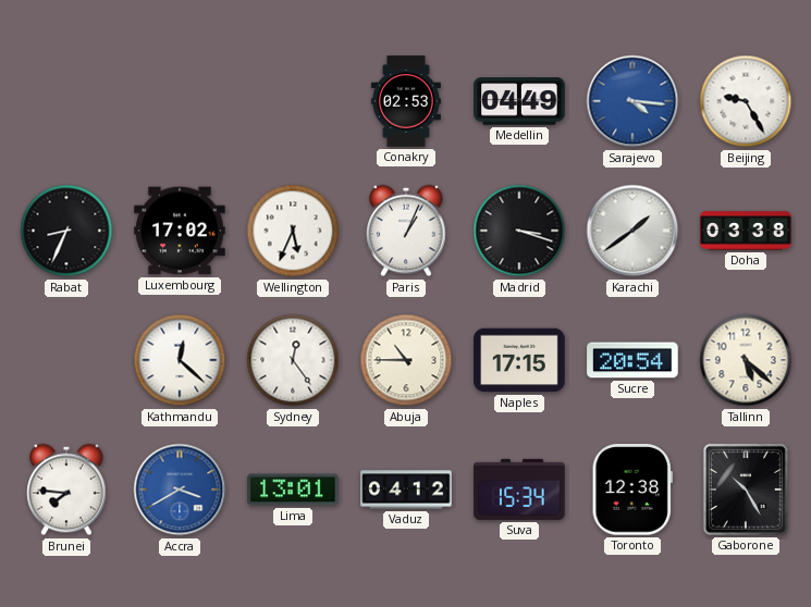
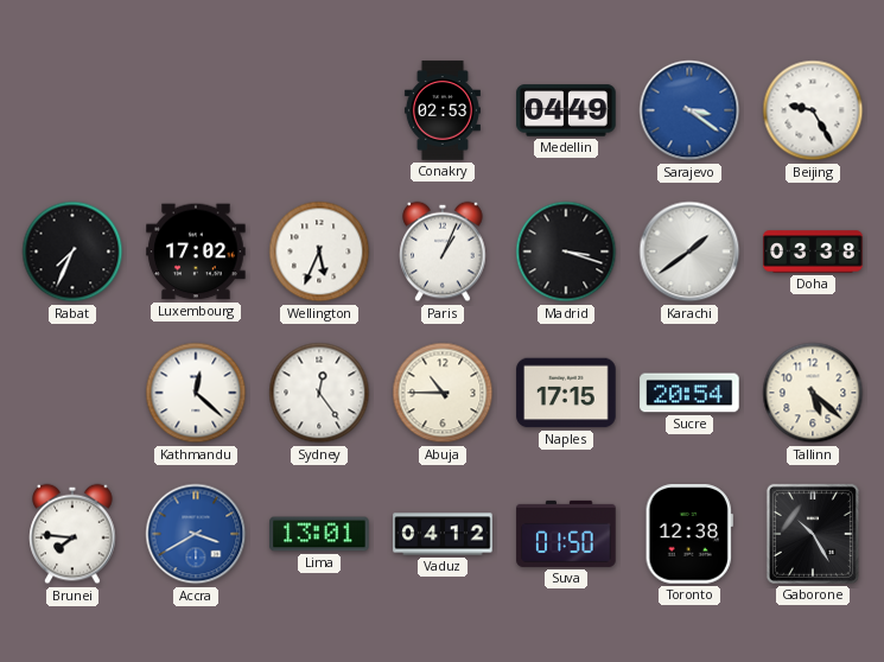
Sarajevo: 4:16 -> 3:21
Rabat: 8:34 -> 7:34
Suva: 15:34 -> 01:50
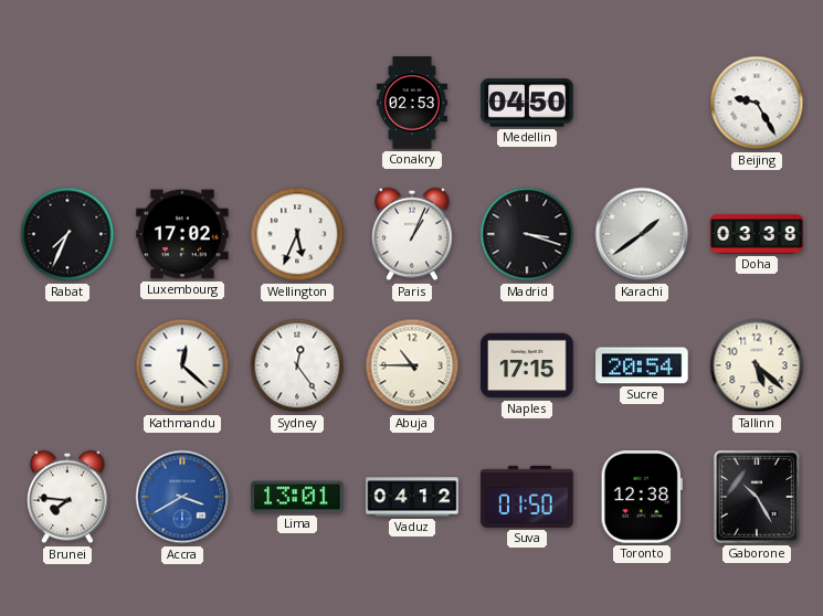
Medellin: 04:49 -> 04:50
Sarajevo: 3:21 -> none
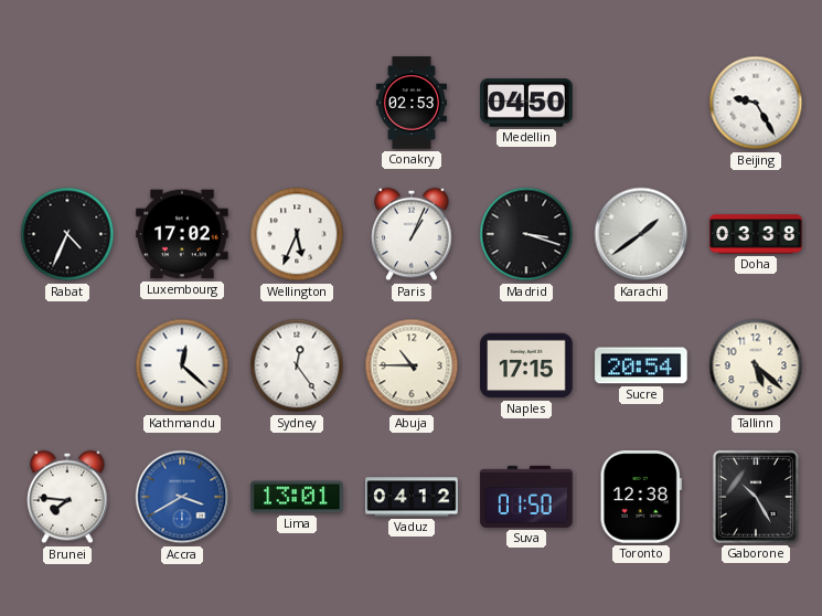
Rabat: 7:34 -> 4:34
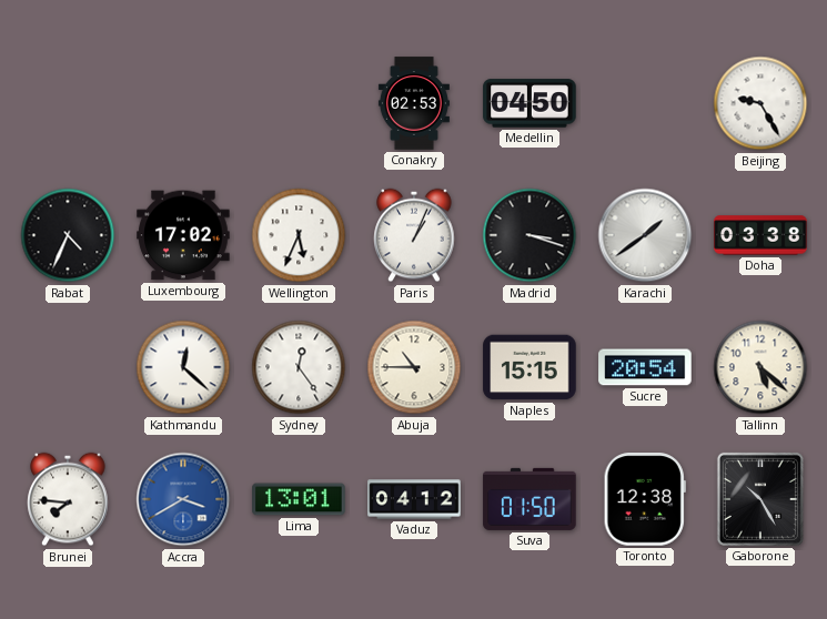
Naples: 17:15 -> 15:15
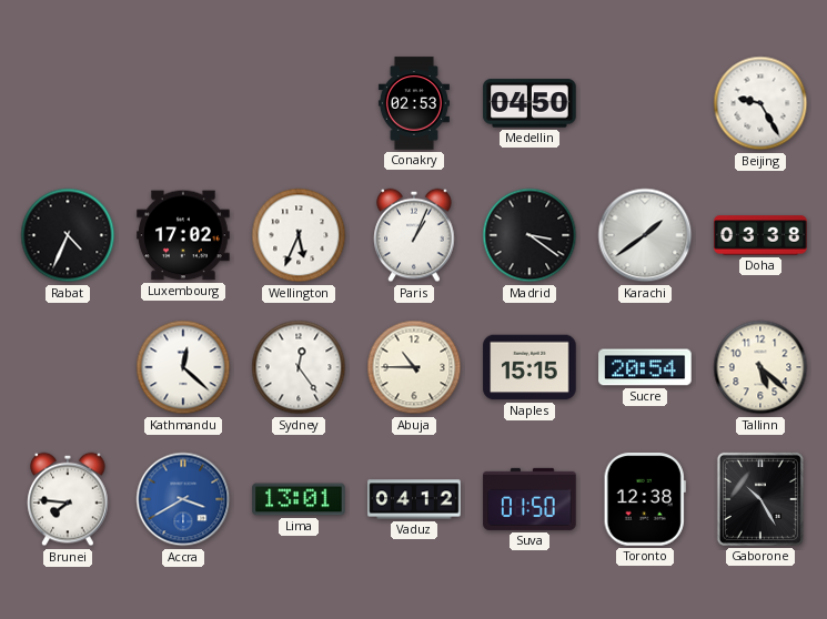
Madrid: 3:18 -> 3:21
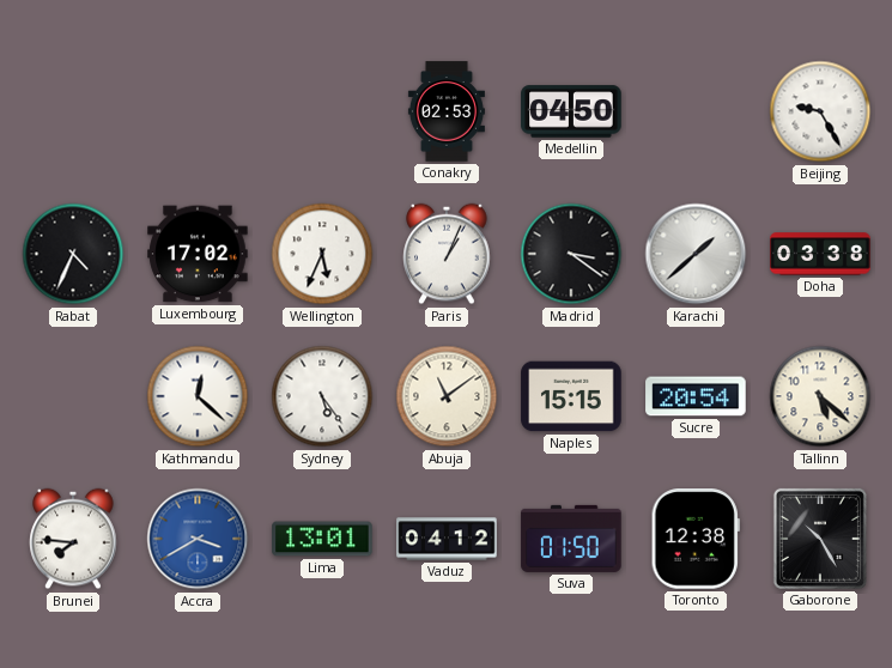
Karachi: 1:39 -> 1:38
Sydney: 12:24 -> 5:24
Abuja: 10:45 -> 11:09
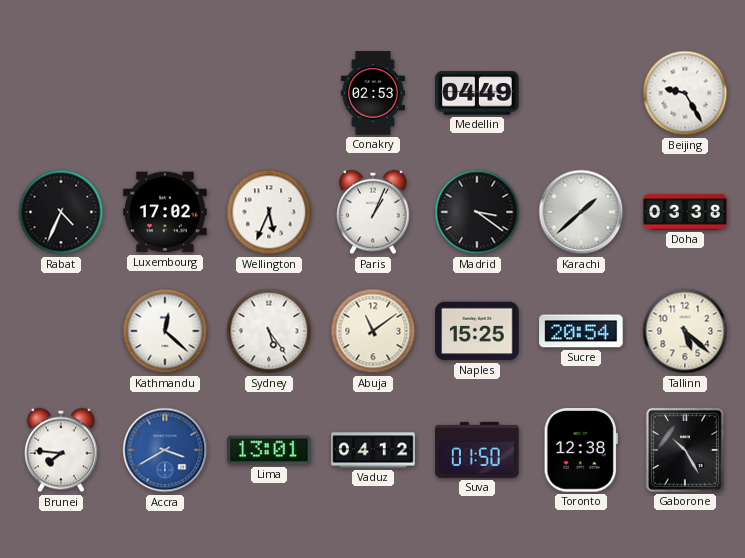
Medellin: 04:50 -> 04:49
Naples: 15:15 -> 15:25
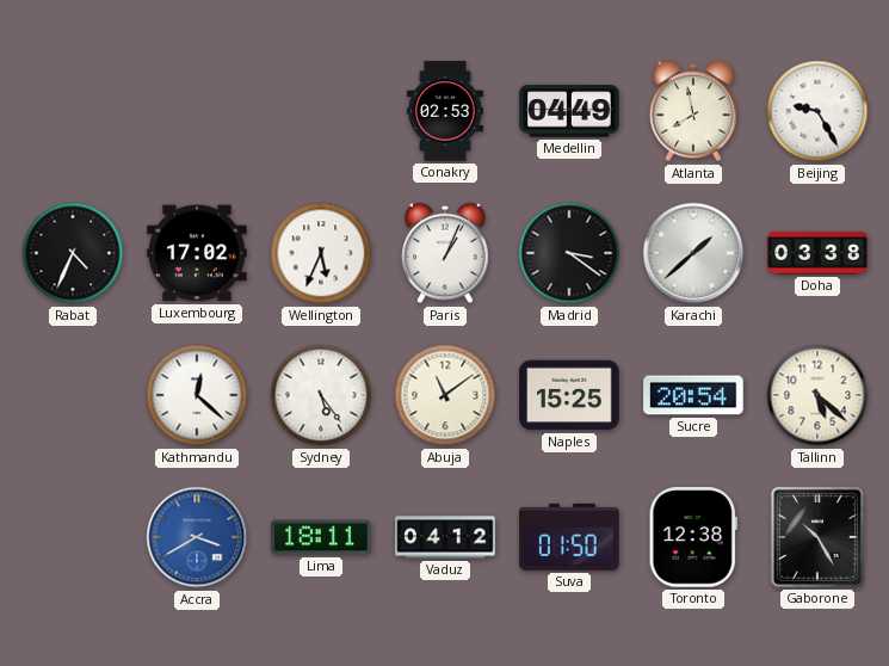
Atlanta: none -> 7:58
Brunei: 7:46 -> none
Lima: 13:01 -> 18:11
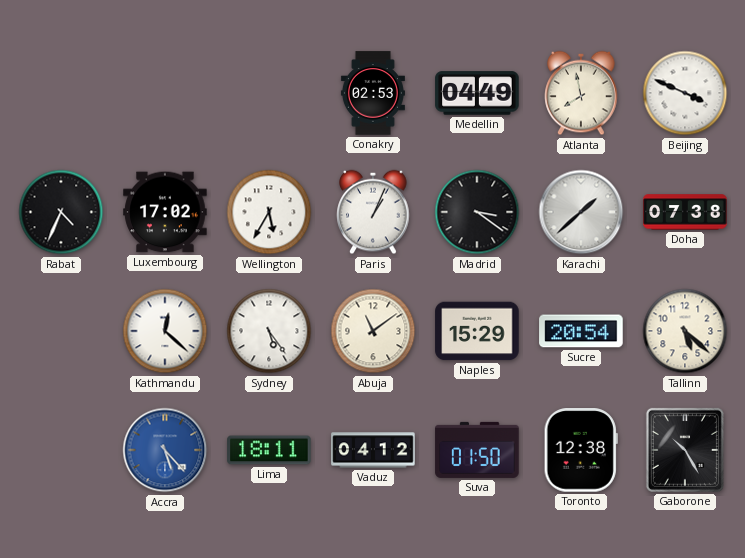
Beijing: 9:25 -> 3:49
Wellington: 5:34 -> 5:35
Doha: 03:38 -> 07:38
Naples: 15:25 -> 15:29
Accra: 3:40 -> 5:23
